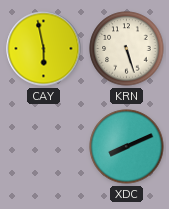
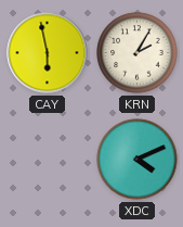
KRN: 5:27 -> 2:05
XDC: 8:11 -> 4:11
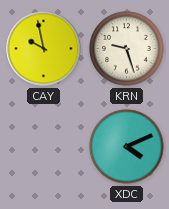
CAY: 5:58 -> 9:58
KRN: 2:05 -> 9:27
